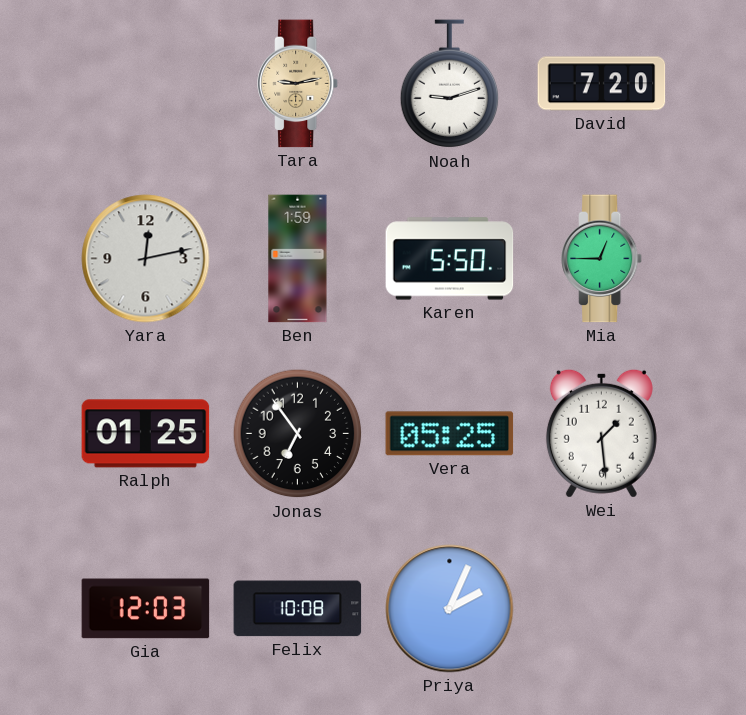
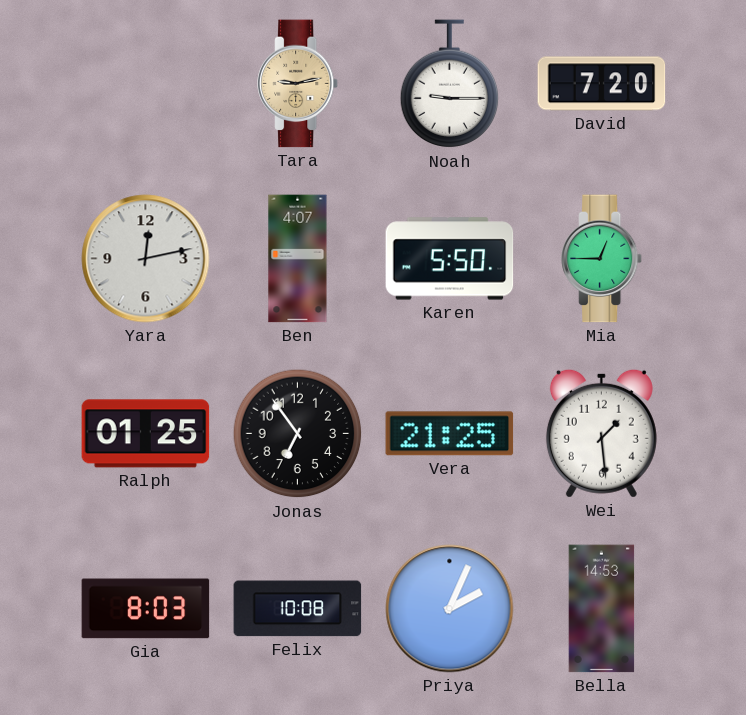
Noah: 9:12 -> 9:15
Ben: 1:59 -> 4:07
Vera: 05:25 -> 21:25
Gia: 12:03 -> 8:03
Bella: none -> 14:53
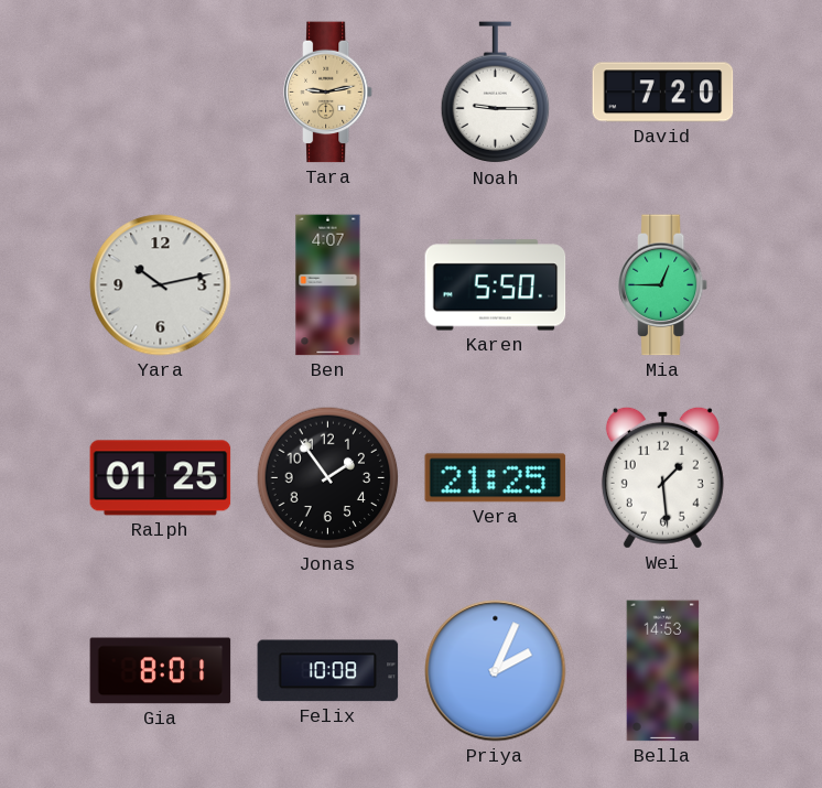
Yara: 12:13 -> 10:13
Jonas: 6:54 -> 1:54
Gia: 8:03 -> 8:01
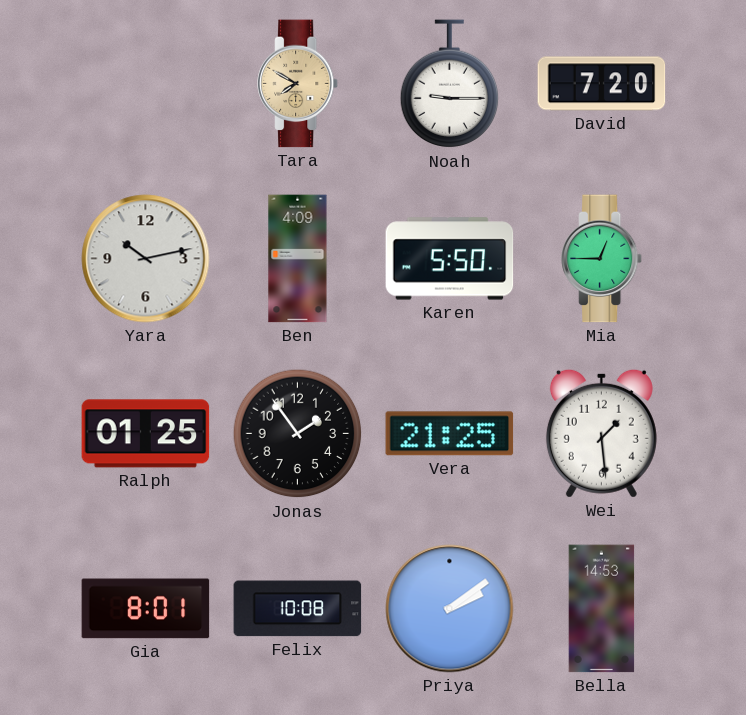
Tara: 9:13 -> 7:50
Ben: 4:07 -> 4:09
Priya: 2:04 -> 2:09
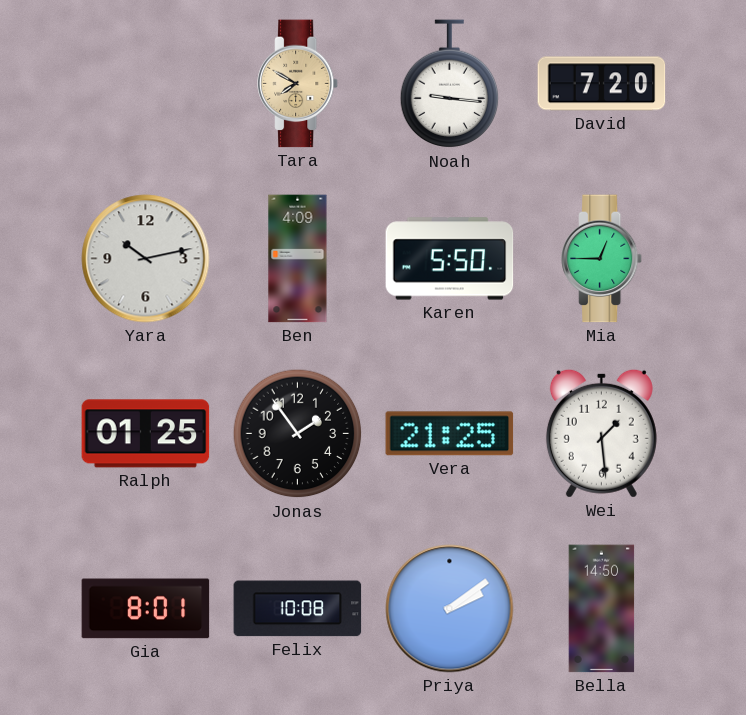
Noah: 9:15 -> 9:16
Bella: 14:53 -> 14:50
